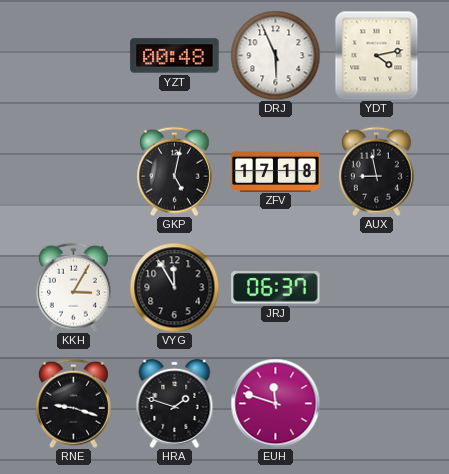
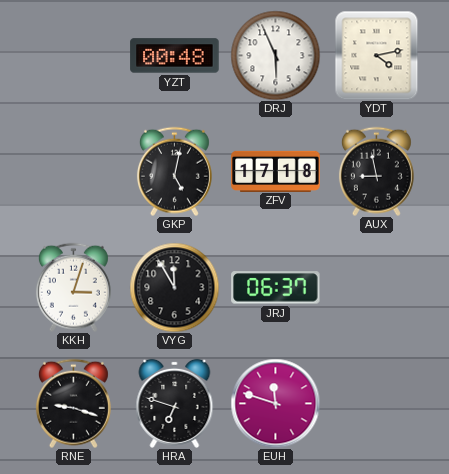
KKH: 3:05 -> 3:03
HRA: 1:48 -> 6:48
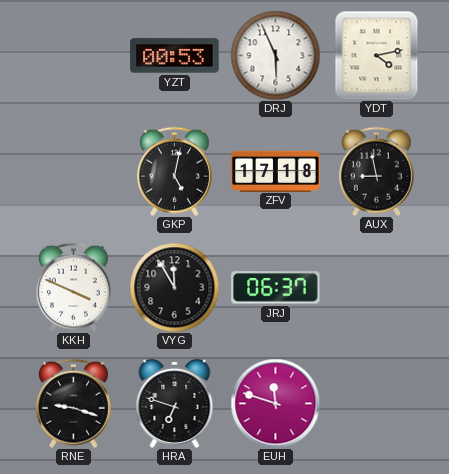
YZT: 00:48 -> 00:53
KKH: 3:03 -> 3:49
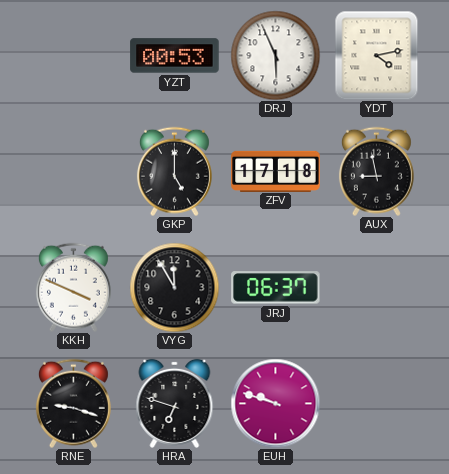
GKP: 5:02 -> 5:00
EUH: 11:48 -> 9:48
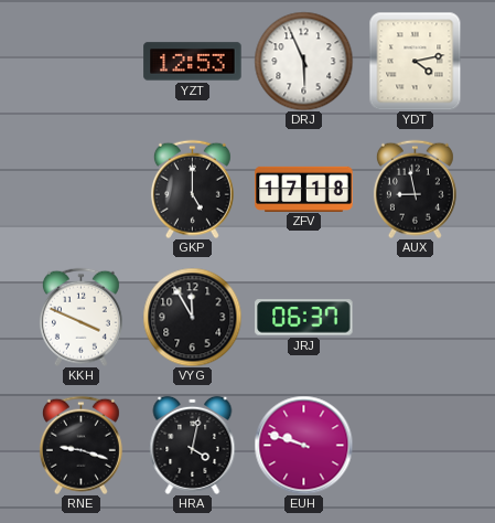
YZT: 00:53 -> 12:53
HRA: 6:48 -> 4:02
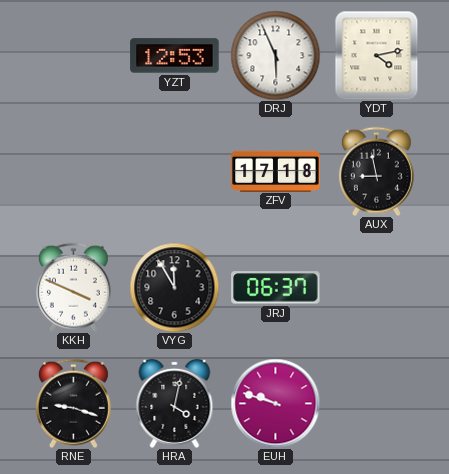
GKP: 5:00 -> none
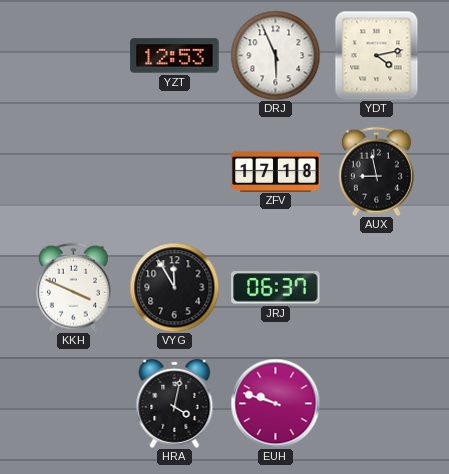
RNE: 9:18 -> none
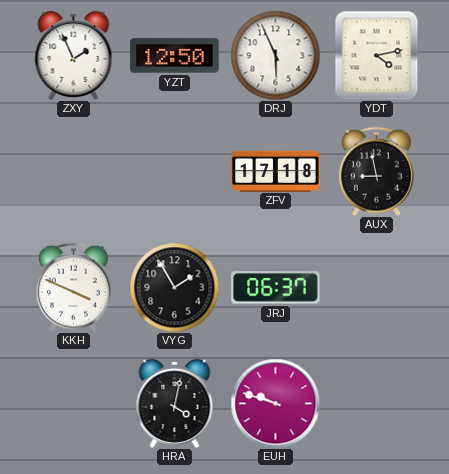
ZXY: none -> 1:56
YZT: 12:53 -> 12:50
VYG: 11:55 -> 1:55
